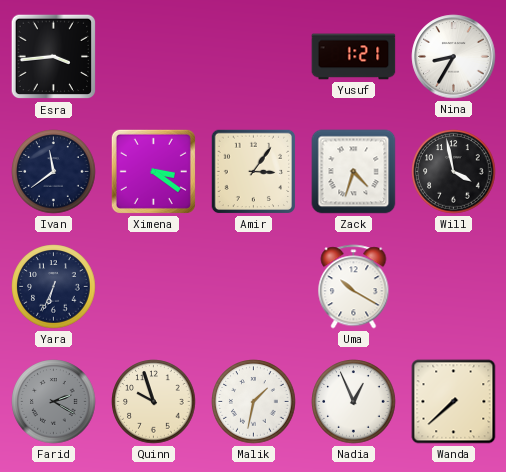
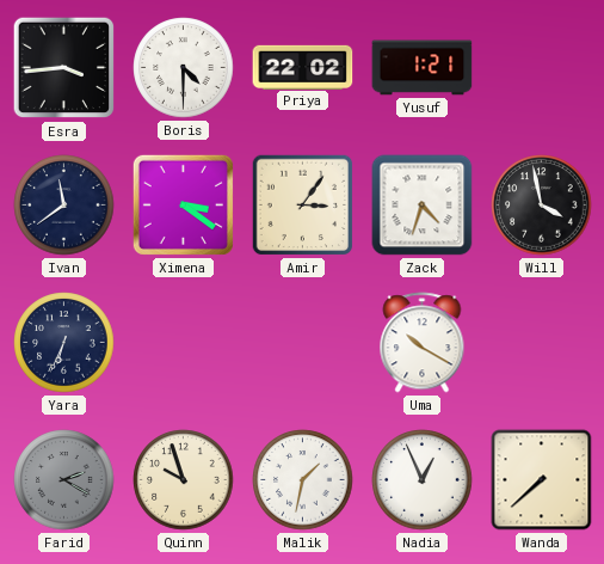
Boris: none -> 4:30
Priya: none -> 22:02
Nina: 8:35 -> none
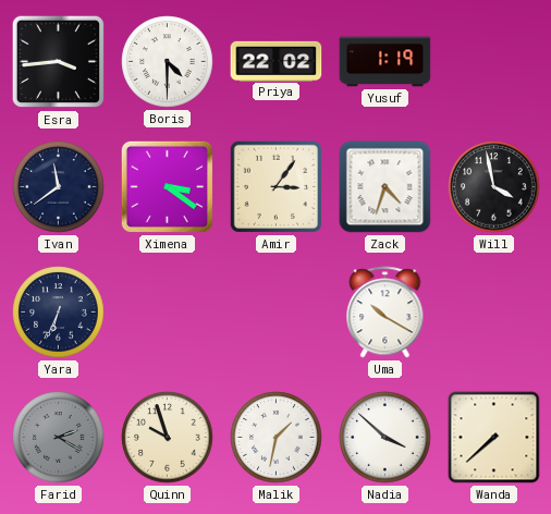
Yusuf: 1:21 -> 1:19
Nadia: 12:56 -> 3:52
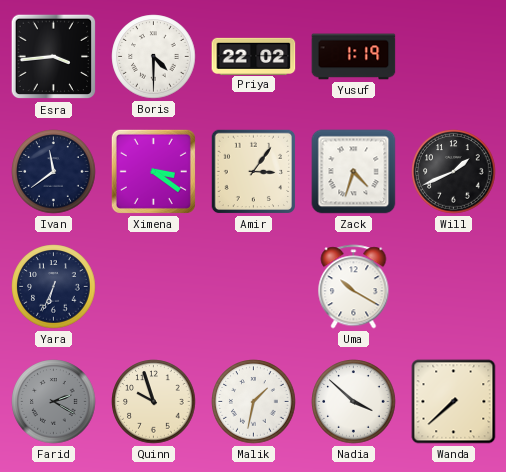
Will: 3:58 -> 1:41
